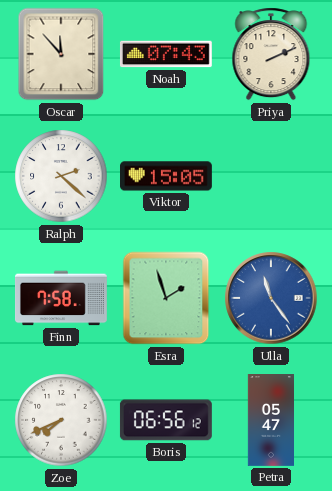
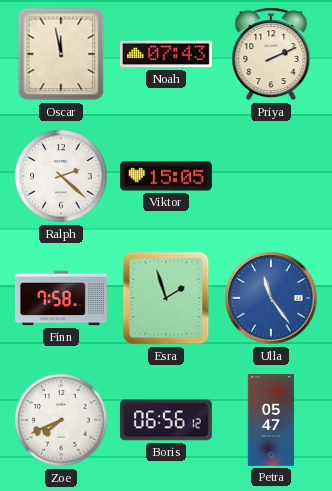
Oscar: 11:53 -> 11:58
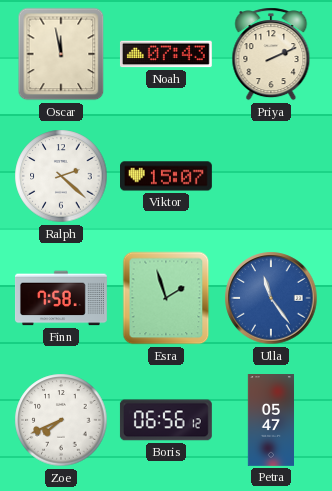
Viktor: 15:05 -> 15:07
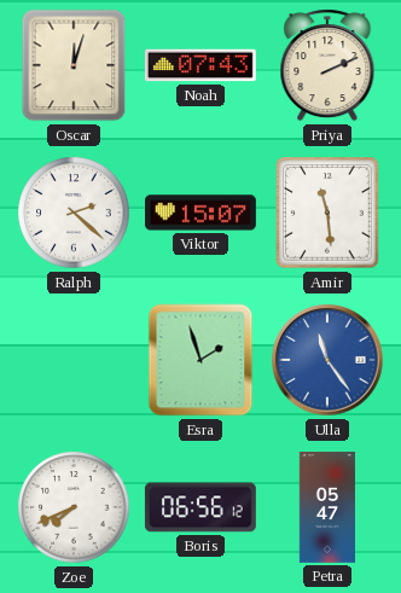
Oscar: 11:58 -> 12:03
Amir: none -> 11:29
Finn: 7:58 -> none
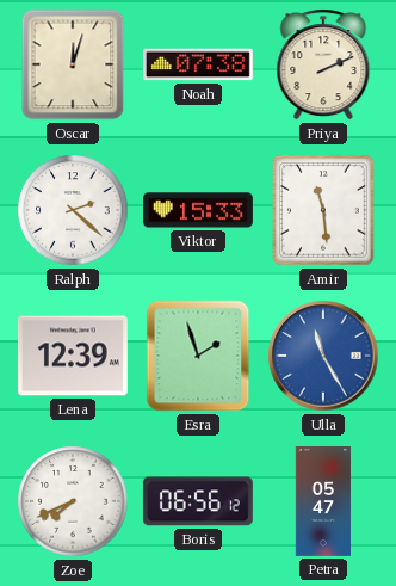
Noah: 07:43 -> 07:38
Viktor: 15:07 -> 15:33
Lena: none -> 12:39
Ulla: 11:24 -> 11:25
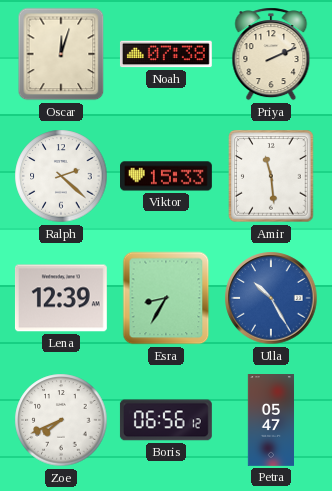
Esra: 1:57 -> 8:35
Ulla: 11:25 -> 10:25
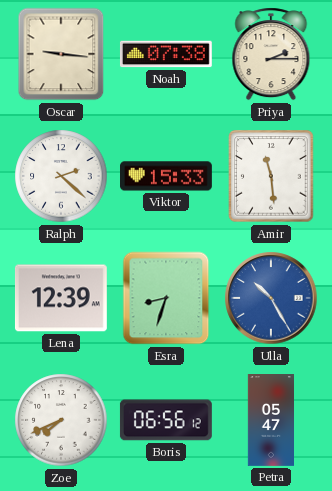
Oscar: 12:03 -> 9:16
Priya: 2:11 -> 2:15
Esra: 8:35 -> 8:33
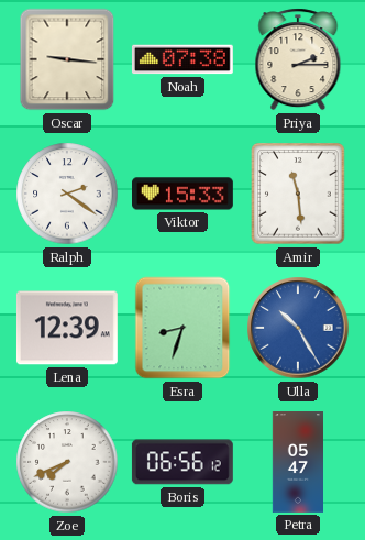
Ralph: 2:22 -> 2:21
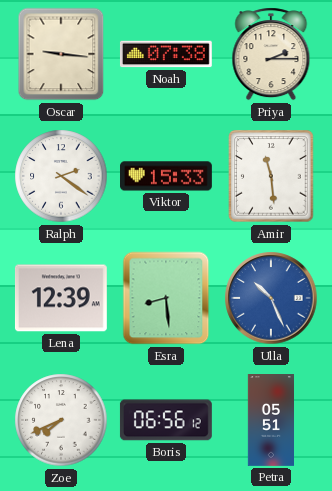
Esra: 8:33 -> 8:29
Ulla: 10:25 -> 10:26
Petra: 05:47 -> 05:51
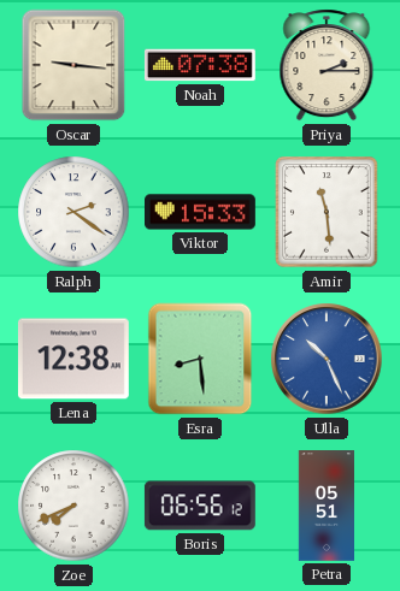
Lena: 12:39 -> 12:38
